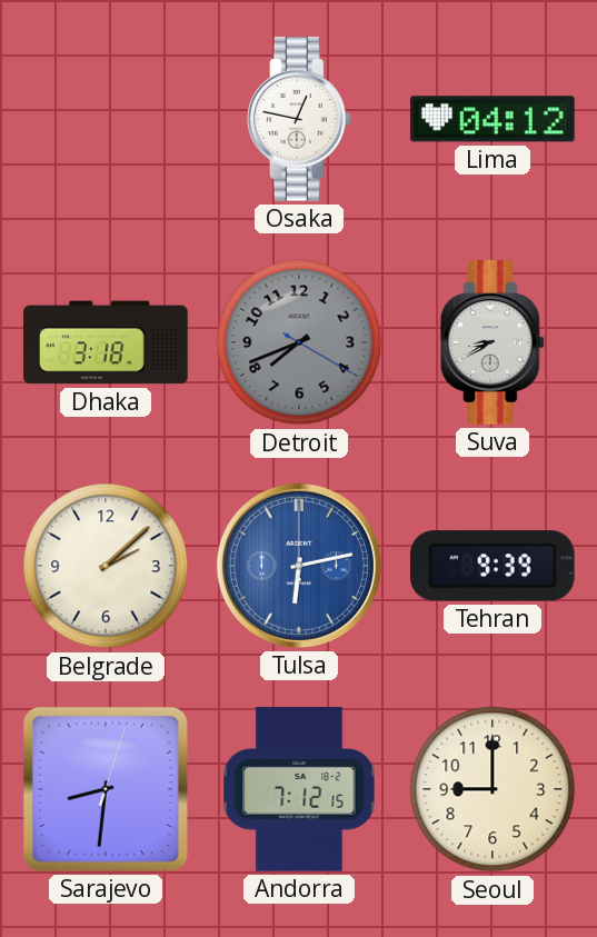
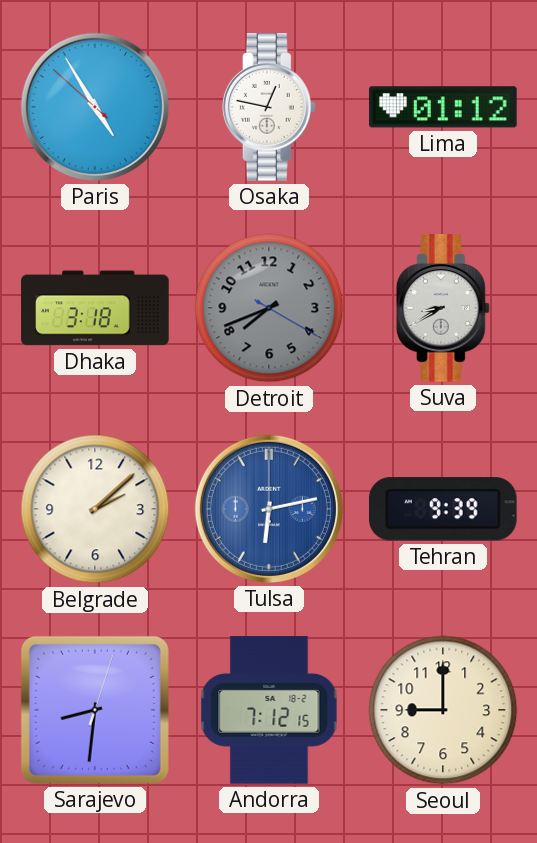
Paris: none -> 4:54
Lima: 04:12 -> 01:12
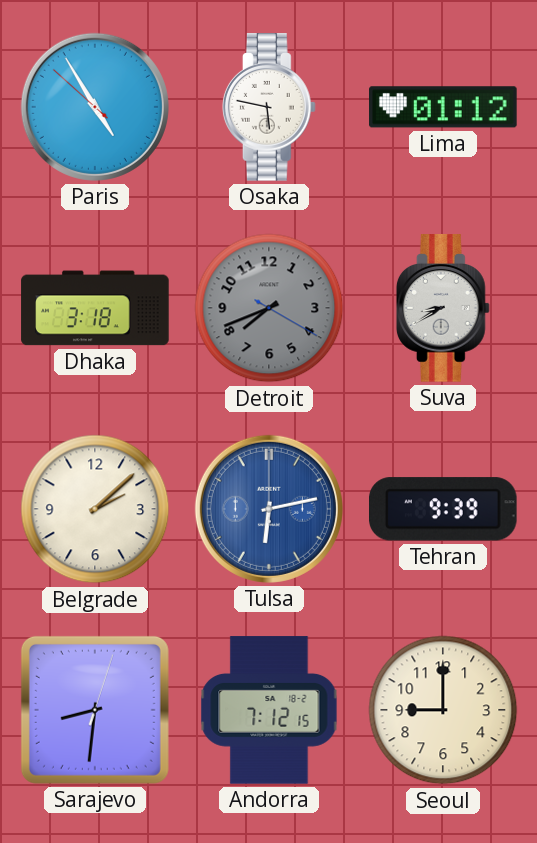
Osaka: 12:47 -> 5:47
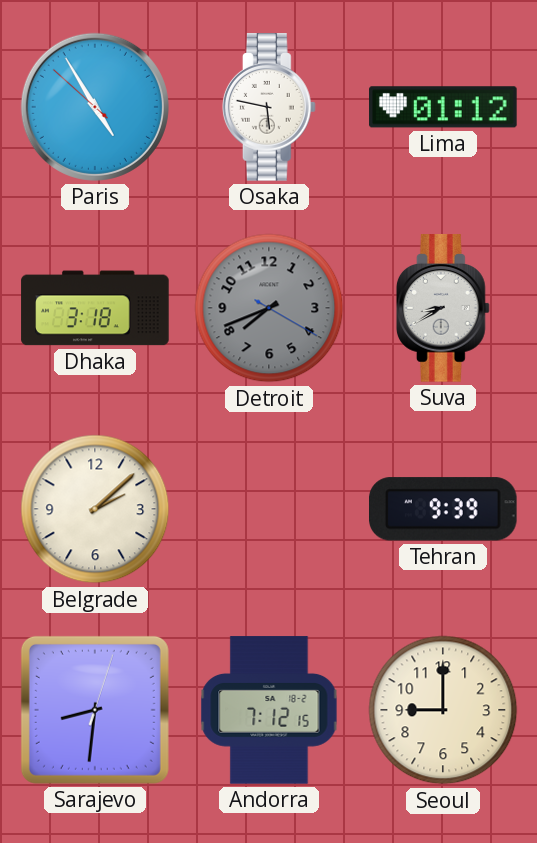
Tulsa: 6:13 -> none
